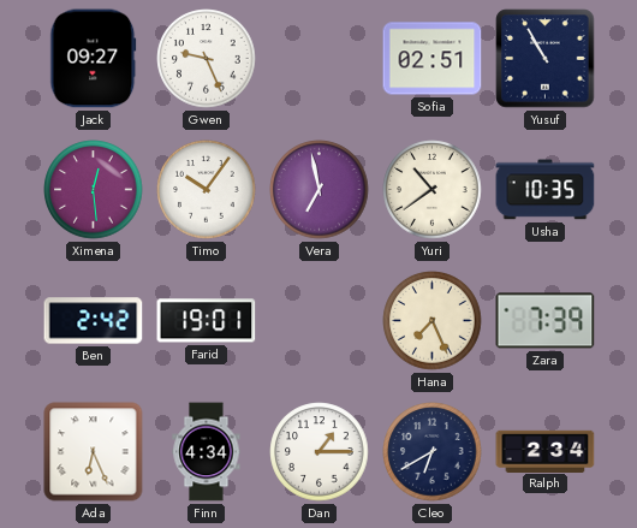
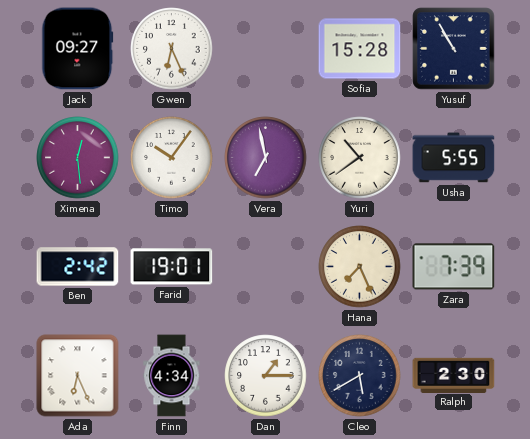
Gwen: 9:26 -> 6:26
Sofia: 02:51 -> 15:28
Usha: 10:35 -> 5:55
Cleo: 6:40 -> 5:40
Ralph: 2:34 -> 2:30
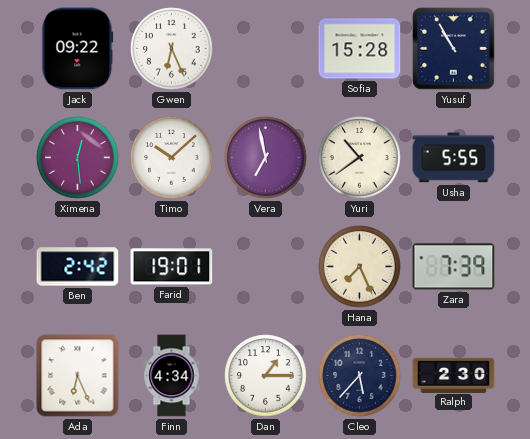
Jack: 09:27 -> 09:22
Timo: 10:06 -> 10:08
Cleo: 5:40 -> 5:37
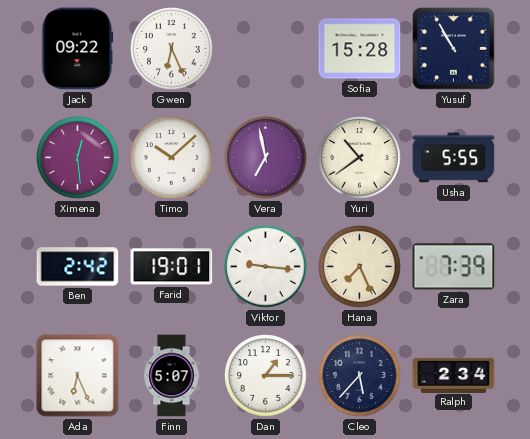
Viktor: none -> 9:16
Finn: 4:34 -> 5:07
Ralph: 2:30 -> 2:34
